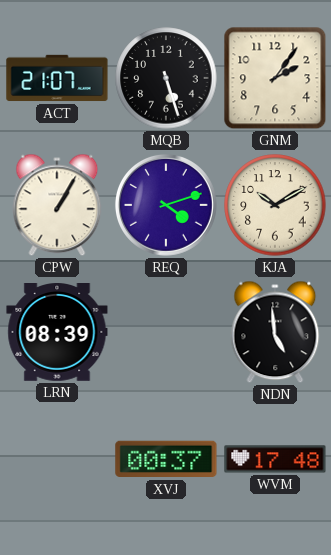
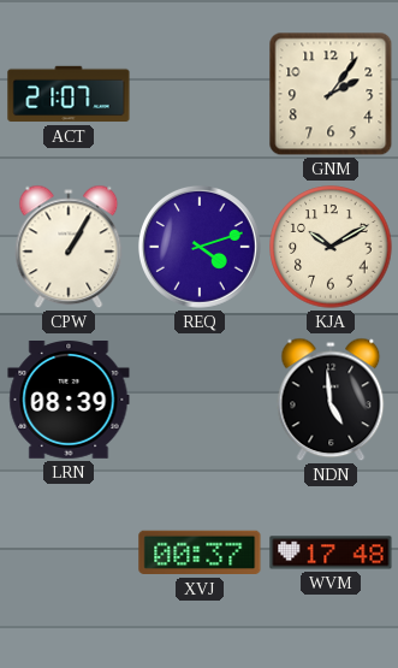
MQB: 5:27 -> none
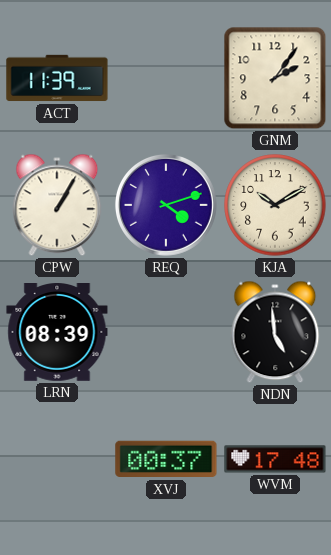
ACT: 21:07 -> 11:39
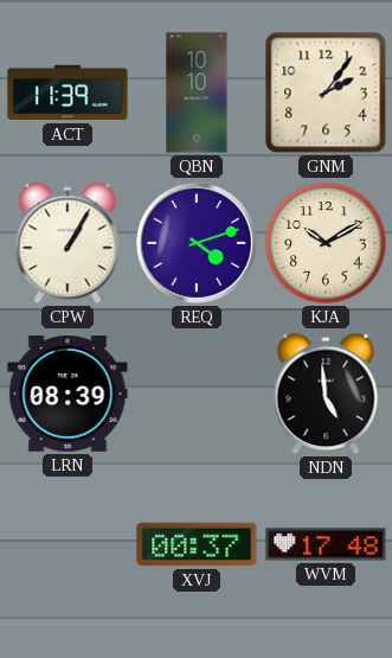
QBN: none -> 10:10
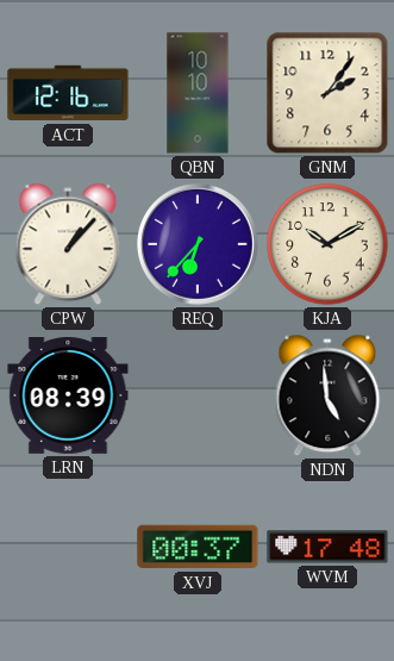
ACT: 11:39 -> 12:16
CPW: 1:05 -> 1:07
REQ: 4:12 -> 6:37
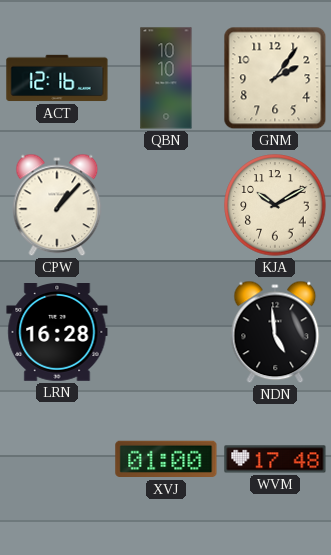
REQ: 6:37 -> none
LRN: 08:39 -> 16:28
XVJ: 00:37 -> 01:00
